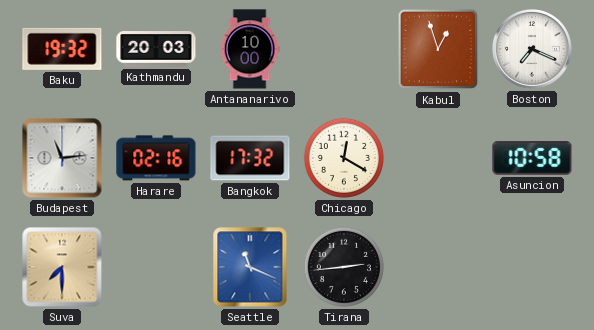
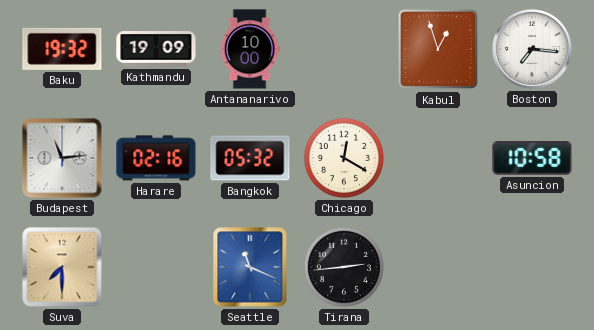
Kathmandu: 20:03 -> 19:09
Boston: 7:19 -> 7:16
Bangkok: 17:32 -> 05:32
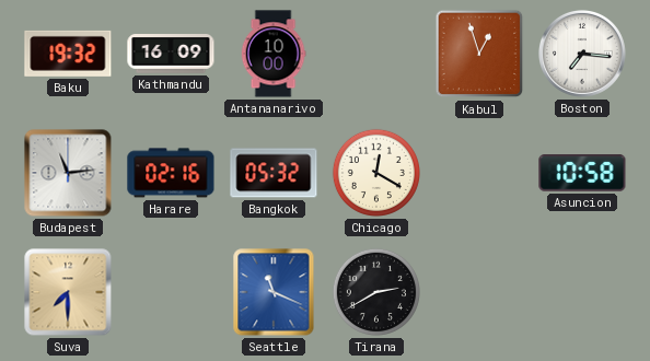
Kathmandu: 19:09 -> 16:09
Tirana: 2:44 -> 2:40
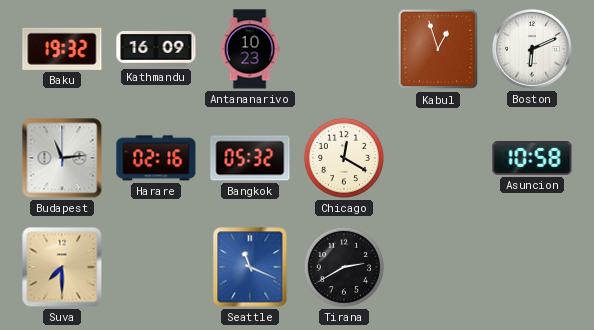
Antananarivo: 10:00 -> 10:23
Boston: 7:16 -> 6:11
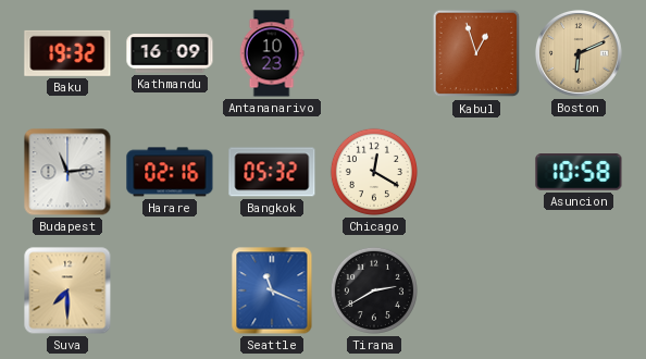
Boston dial: white -> champagne
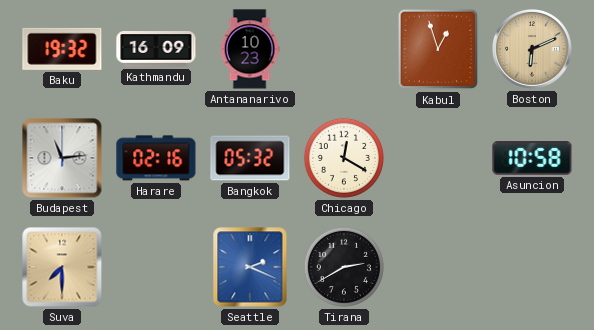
Seattle: 11:19 -> 2:19
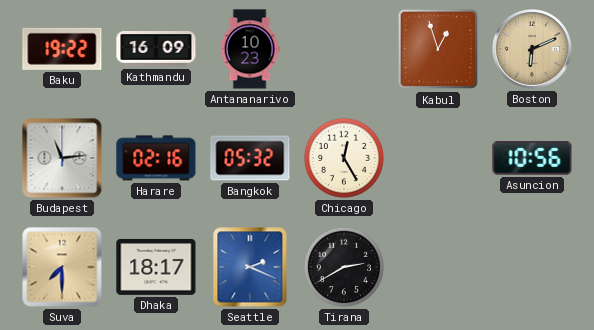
Baku: 19:32 -> 19:22
Chicago: 12:20 -> 12:25
Asuncion: 10:58 -> 10:56
Dhaka: none -> 18:17
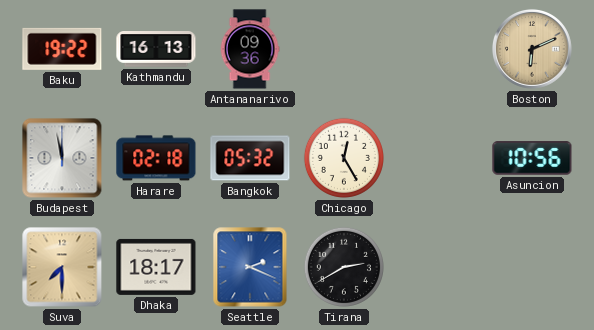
Kathmandu: 16:09 -> 16:13
Antananarivo: 10:23 -> 09:36
Kabul: 12:57 -> none
Budapest: 11:14 -> 11:58
Harare: 02:16 -> 02:18
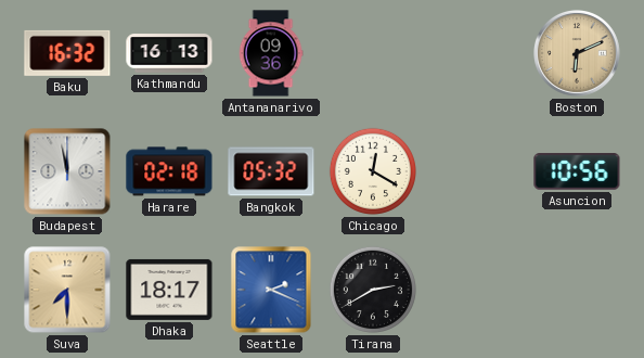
Baku: 19:22 -> 16:32
Chicago: 12:25 -> 12:20
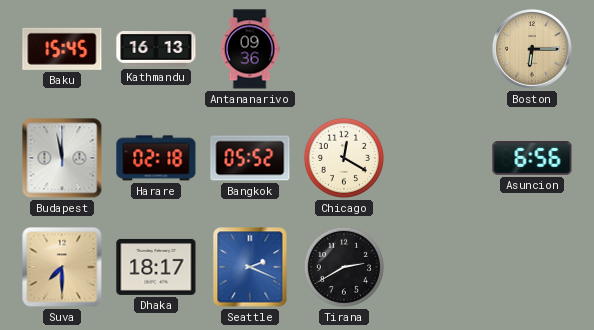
Baku: 16:32 -> 15:45
Boston: 6:11 -> 6:15
Bangkok: 05:32 -> 05:52
Asuncion: 10:56 -> 6:56
